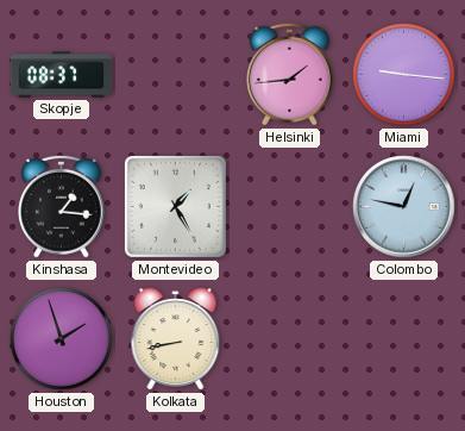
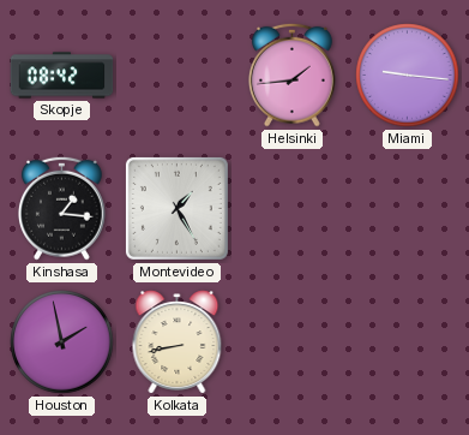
Skopje: 08:37 -> 08:42
Colombo: 12:47 -> none
Houston: 1:57 -> 1:58
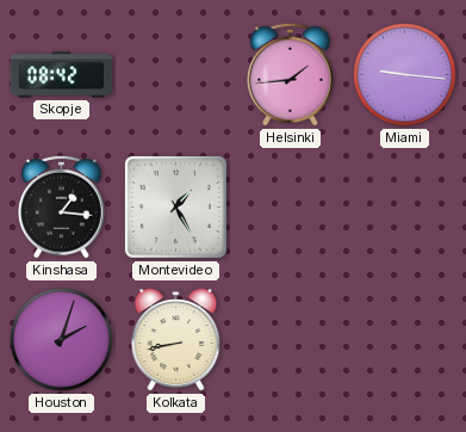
Houston: 1:58 -> 2:03
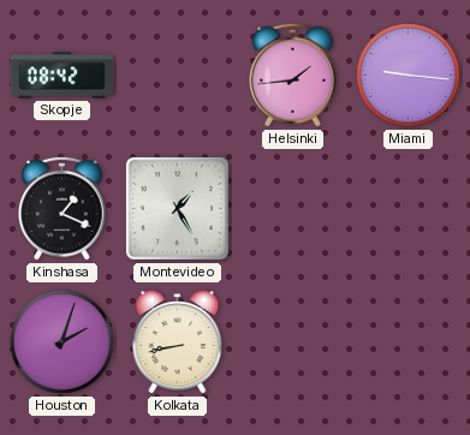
Kinshasa: 1:16 -> 1:19
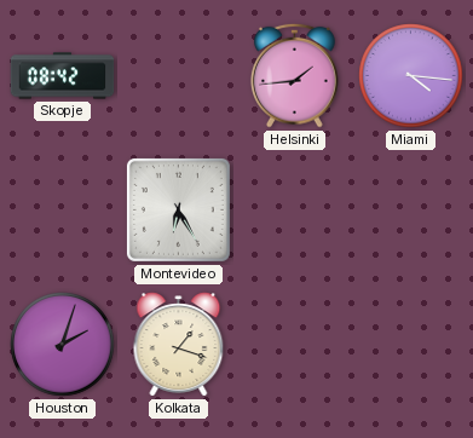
Miami: 9:16 -> 4:16
Kinshasa: 1:19 -> none
Montevideo: 1:25 -> 6:25
Kolkata: 8:43 -> 1:18
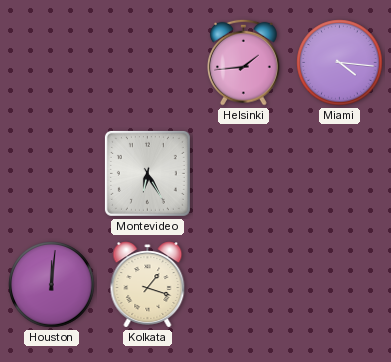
Skopje: 08:42 -> none
Houston: 2:03 -> 12:01
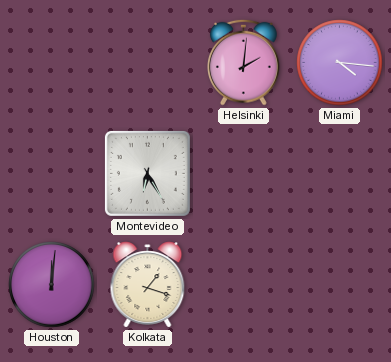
Helsinki: 1:44 -> 2:01
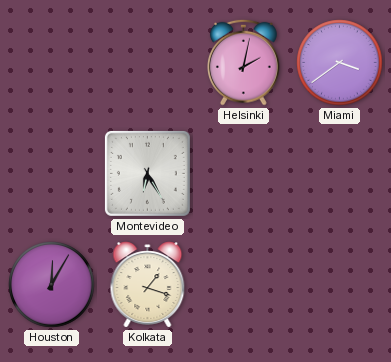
Helsinki: 2:01 -> 2:02
Miami: 4:16 -> 3:39
Houston: 12:01 -> 12:05
